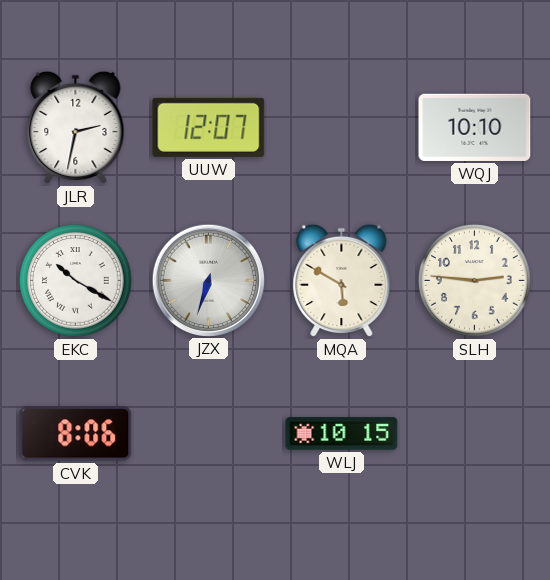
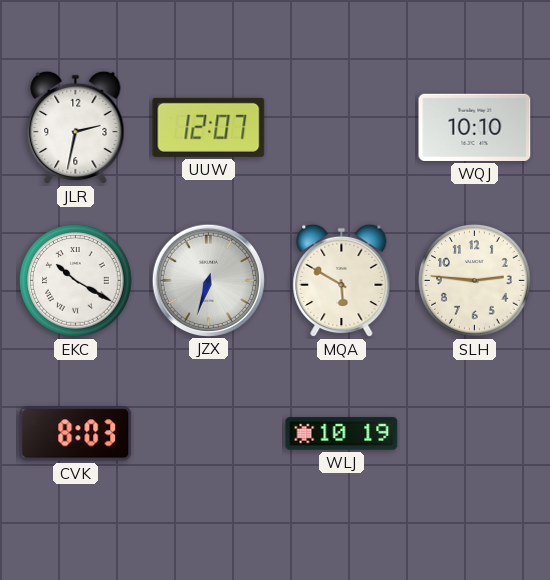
CVK: 8:06 -> 8:03
WLJ: 10:15 -> 10:19
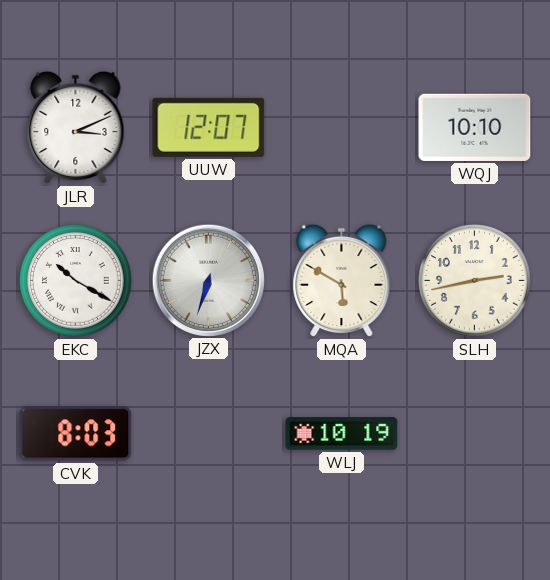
JLR: 2:32 -> 3:11
SLH: 2:46 -> 2:43
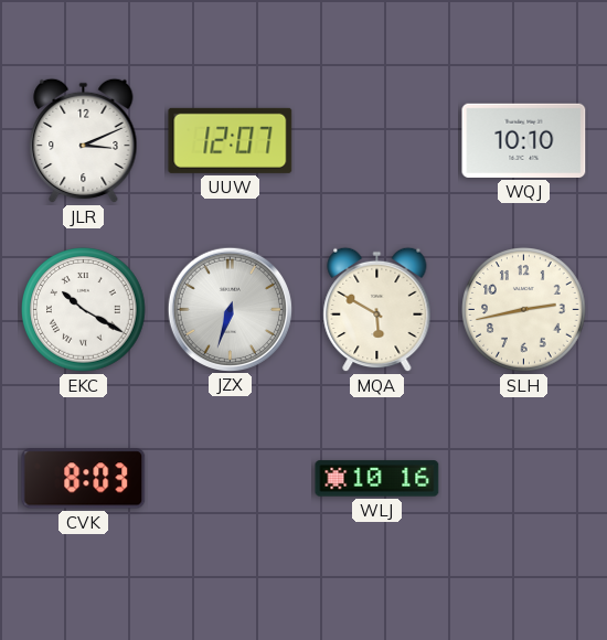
WLJ: 10:19 -> 10:16
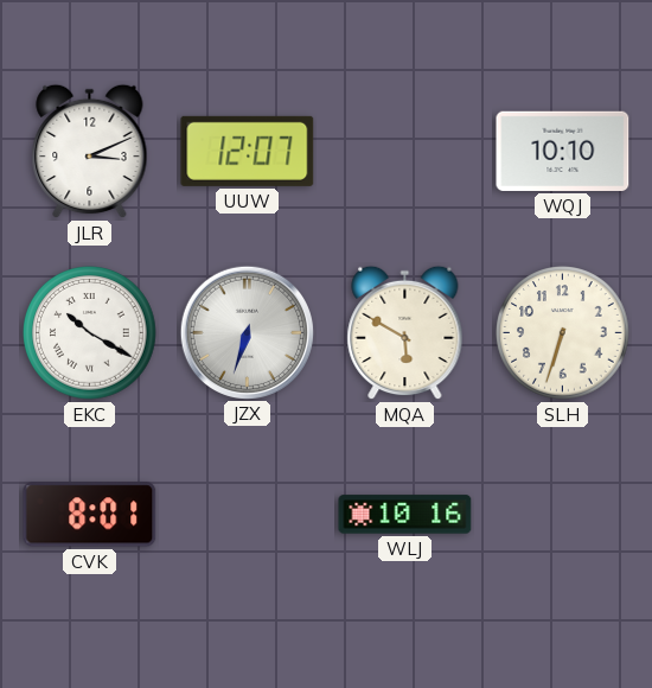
SLH: 2:43 -> 6:33
CVK: 8:03 -> 8:01
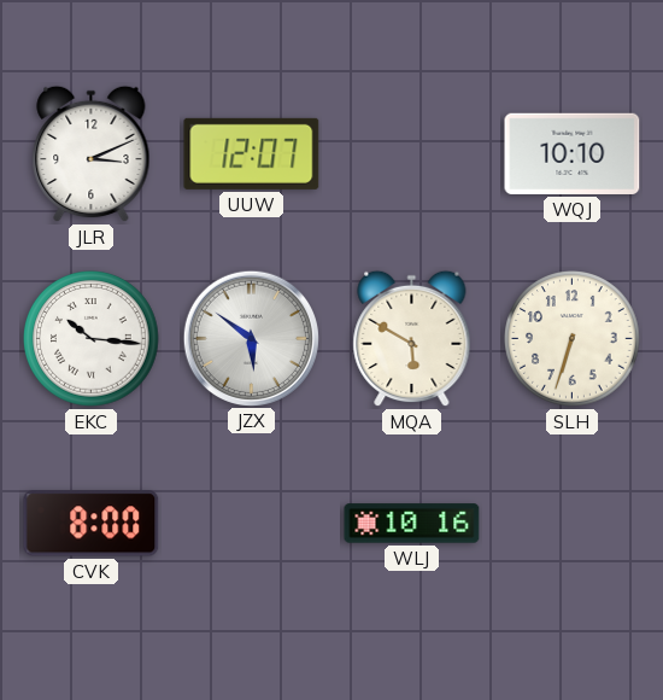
EKC: 10:20 -> 10:16
JZX: 6:33 -> 5:51
CVK: 8:01 -> 8:00
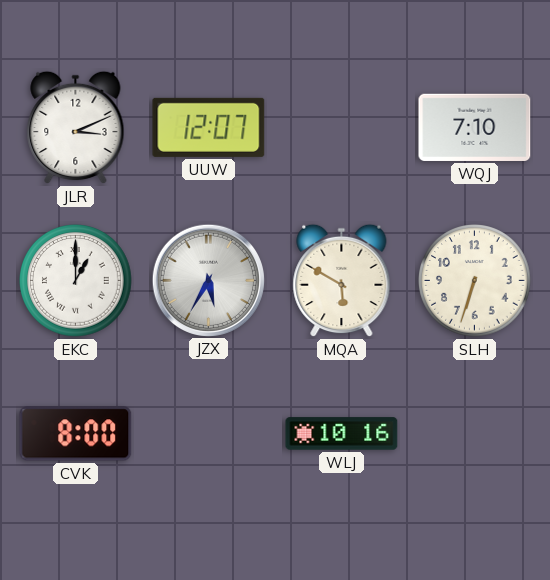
WQJ: 10:10 -> 7:10
EKC: 10:16 -> 1:00
JZX: 5:51 -> 5:35
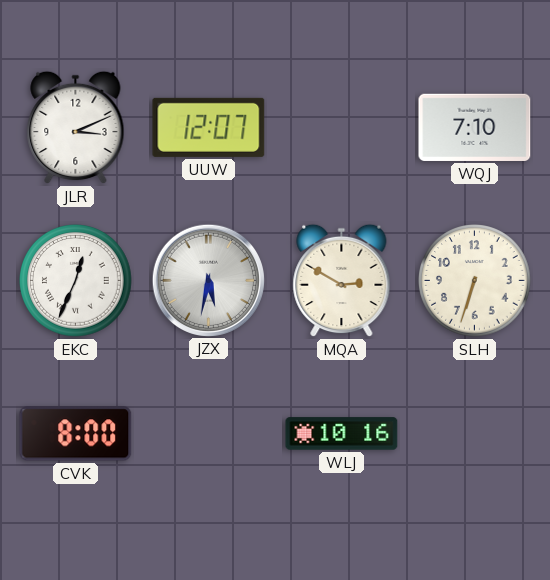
EKC: 1:00 -> 12:34
JZX: 5:35 -> 5:32
MQA: 5:50 -> 2:50
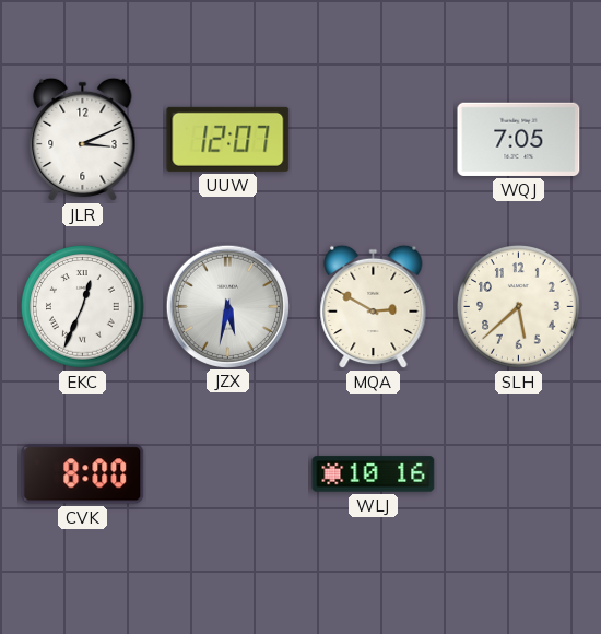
WQJ: 7:10 -> 7:05
SLH: 6:33 -> 5:38
